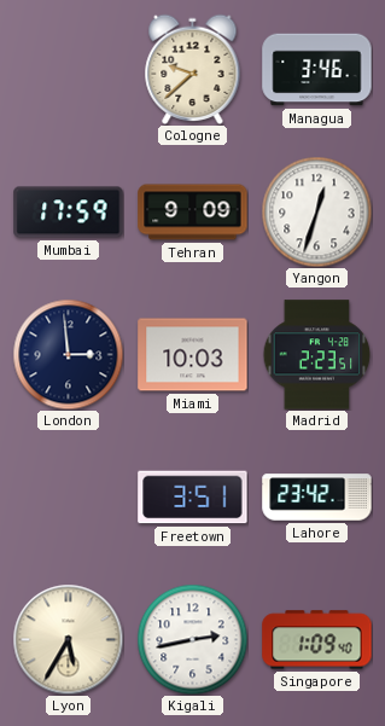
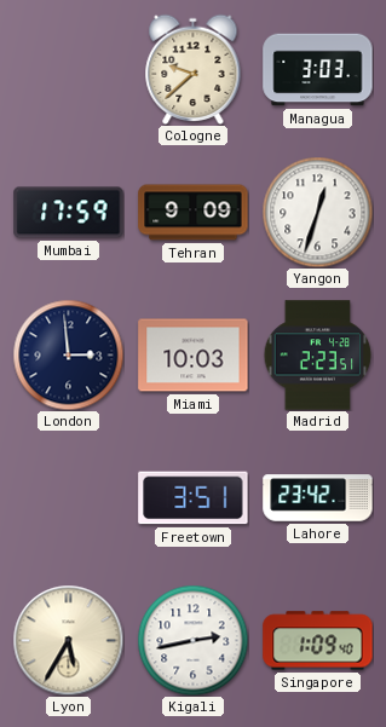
Managua: 3:46 -> 3:03
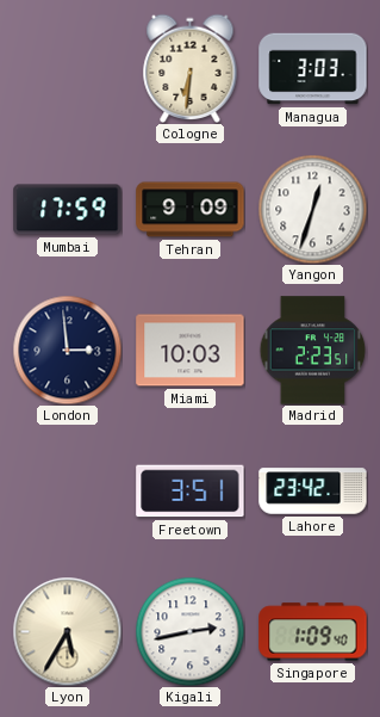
Cologne: 9:38 -> 6:31
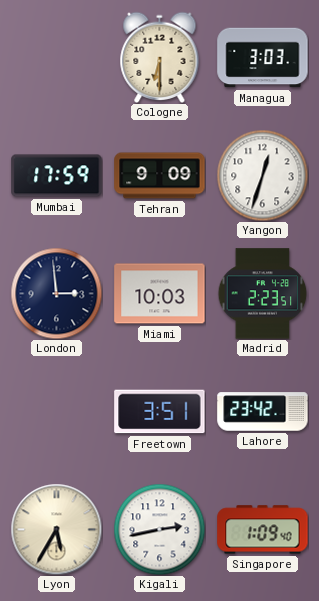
Cologne: 6:31 -> 6:30
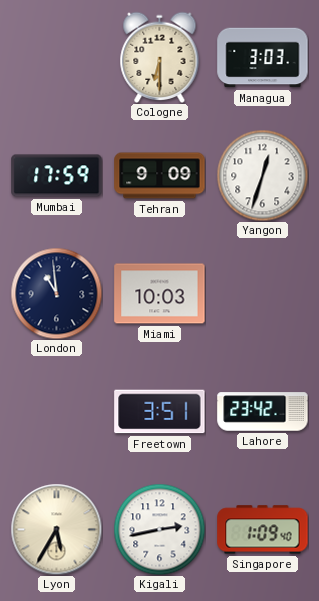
London: 2:59 -> 10:59
Madrid: 2:23 -> none
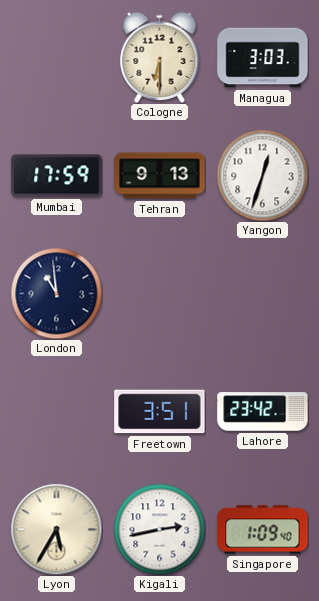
Tehran: 9:09 -> 9:13
Miami: 10:03 -> none
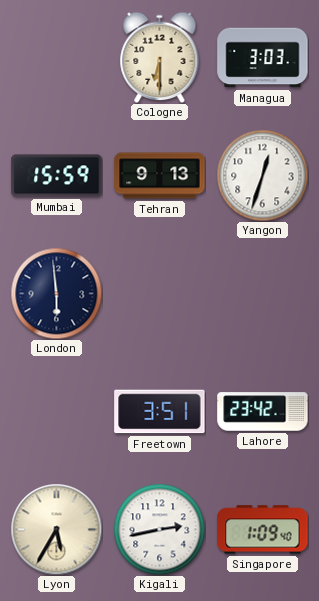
Mumbai: 17:59 -> 15:59
London: 10:59 -> 5:59
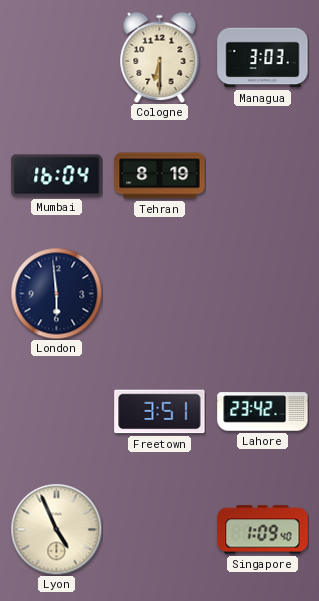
Mumbai: 15:59 -> 16:04
Tehran: 9:13 -> 8:19
Yangon: 12:33 -> none
Lyon: 5:35 -> 4:56
Kigali: 2:43 -> none
